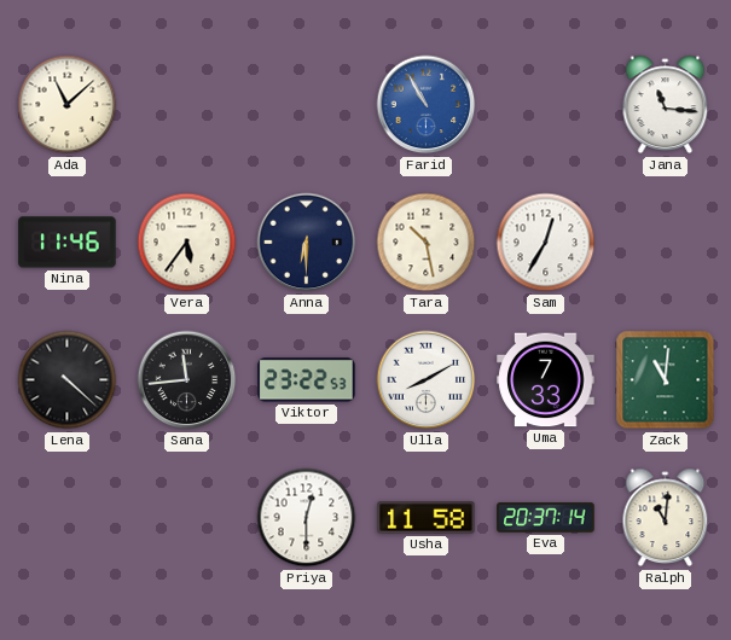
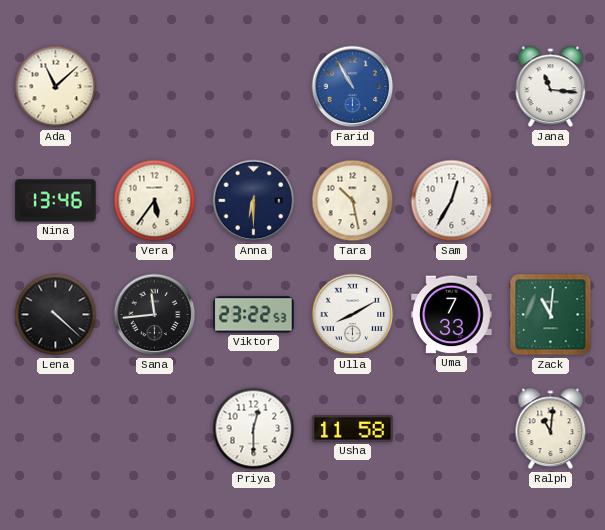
Nina: 11:46 -> 13:46
Eva: 20:37 -> none
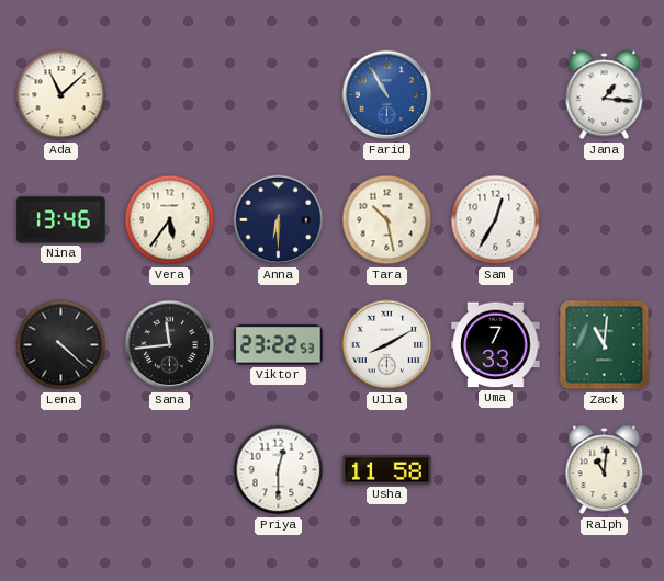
Jana: 11:16 -> 1:16
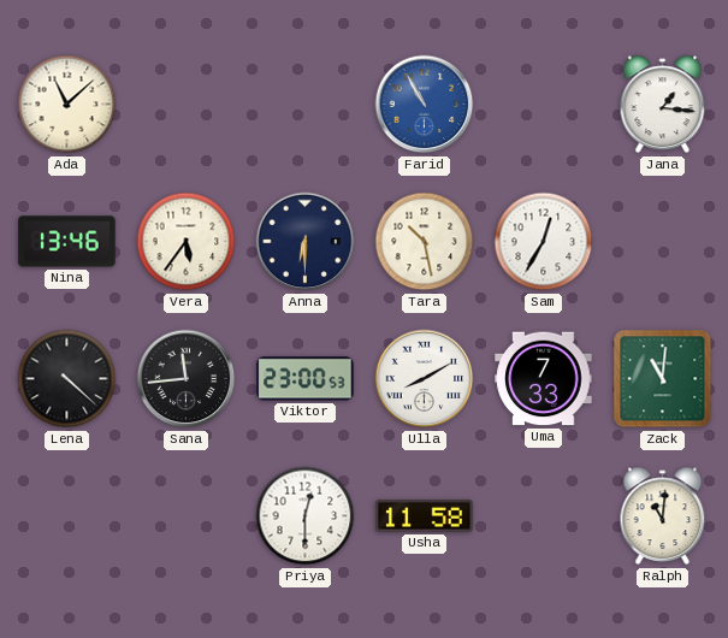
Viktor: 23:22 -> 23:00
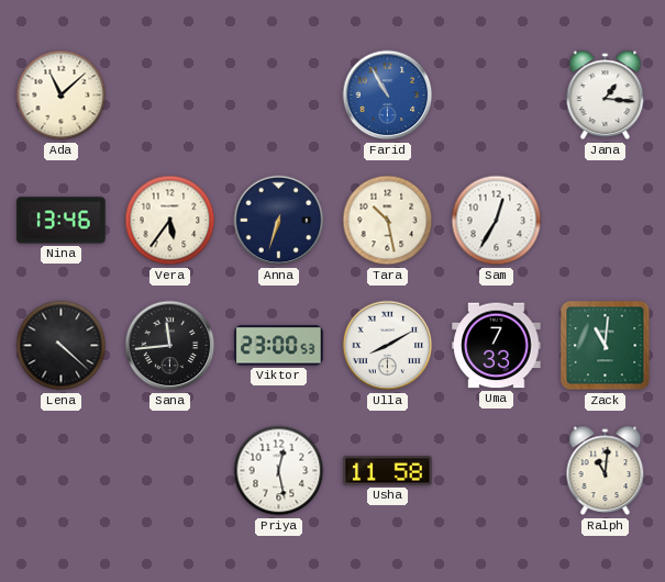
Anna: 6:30 -> 6:33
Priya: 12:30 -> 12:28
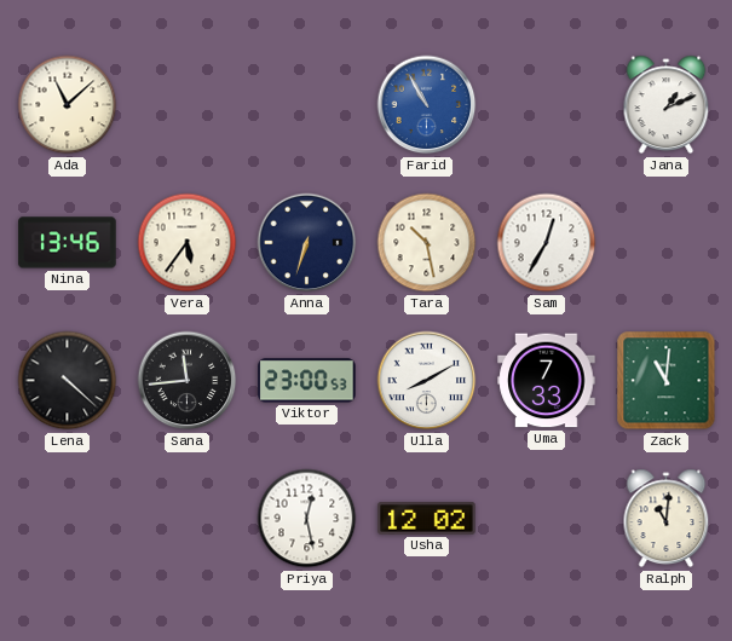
Jana: 1:16 -> 1:11
Usha: 11:58 -> 12:02
